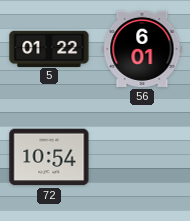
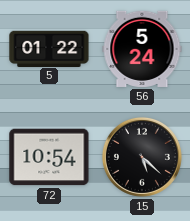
56: 6:01 -> 5:24
15: none -> 5:22
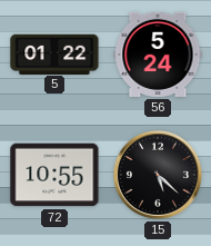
72: 10:54 -> 10:55
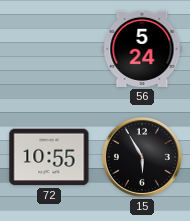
5: 01:22 -> none
15: 5:22 -> 5:55
